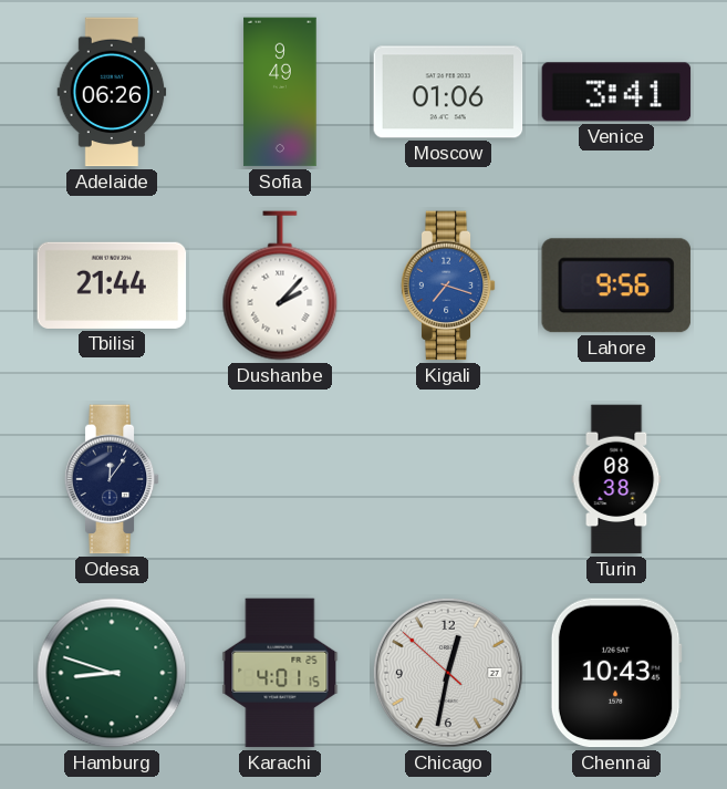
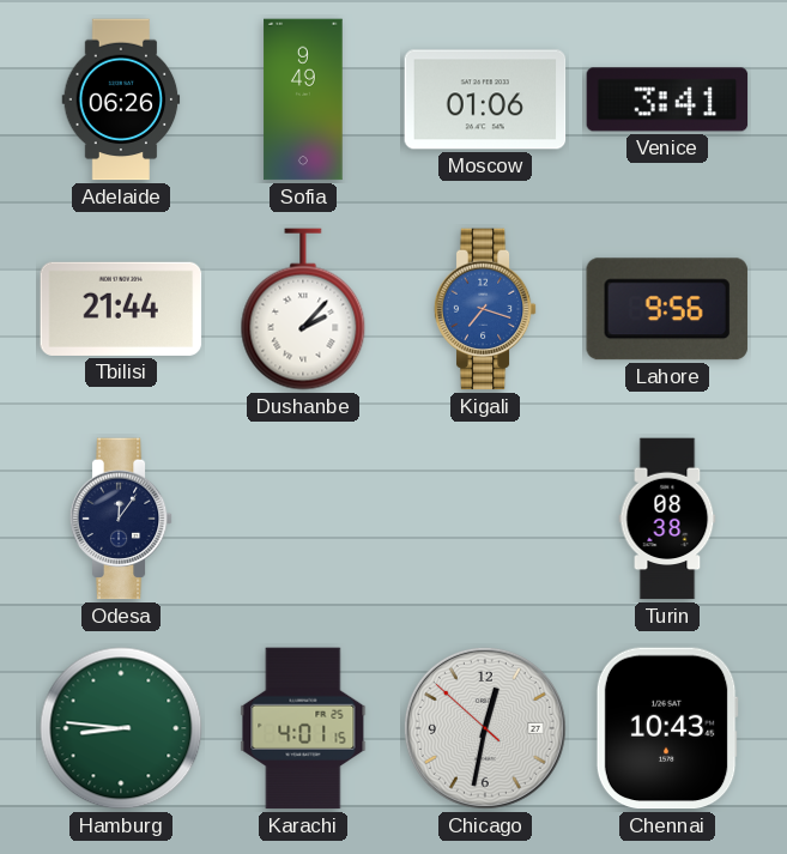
Hamburg: 8:48 -> 8:46
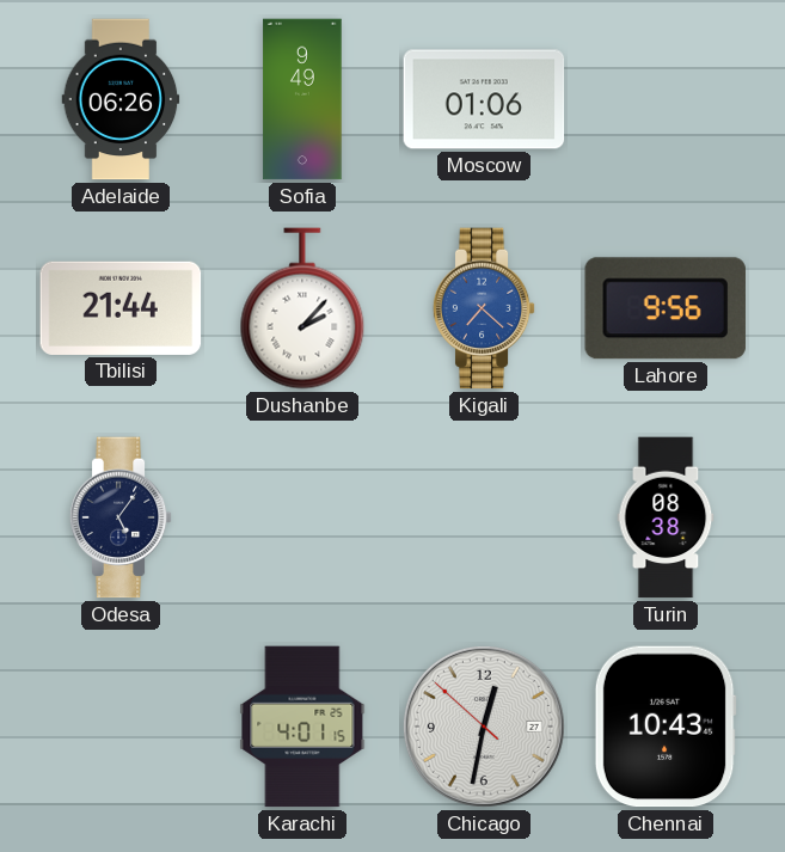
Venice: 3:41 -> none
Kigali: 7:18 -> 7:22
Odesa: 12:06 -> 5:06
Hamburg: 8:46 -> none
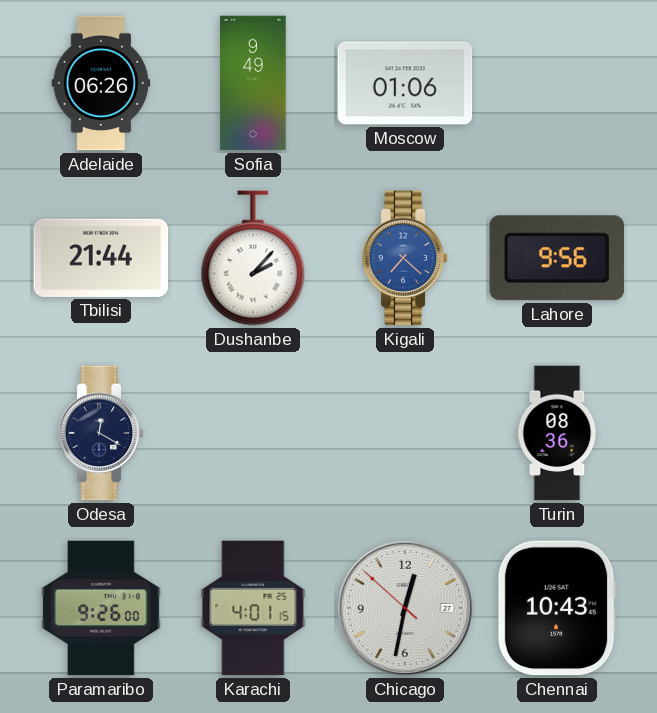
Odesa: 5:06 -> 12:20
Turin: 08:38 -> 08:36
Paramaribo: none -> 9:26
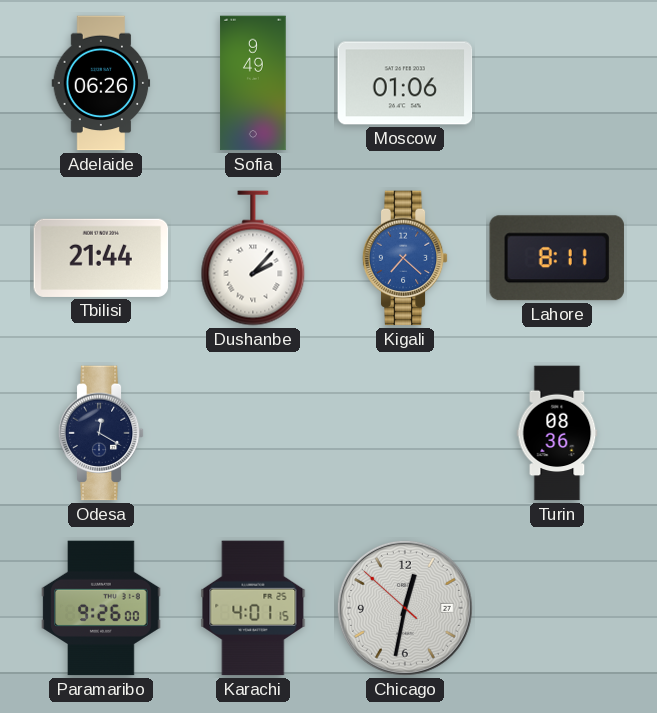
Lahore: 9:56 -> 8:11
Chennai: 10:43 -> none
